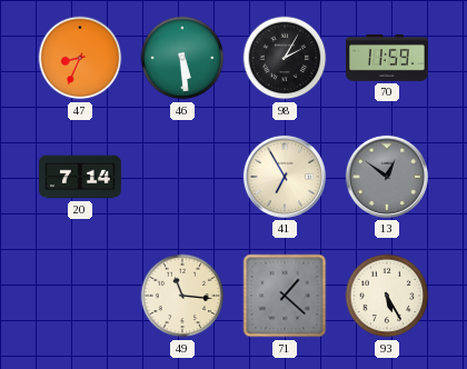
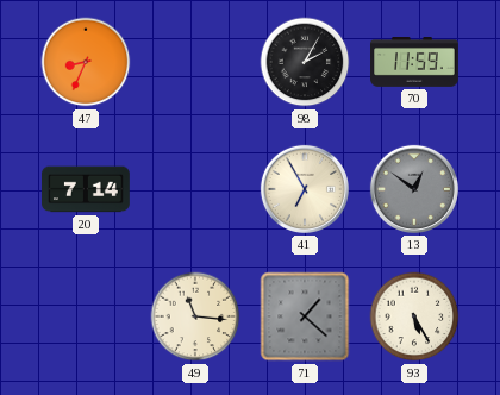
46: 5:29 -> none
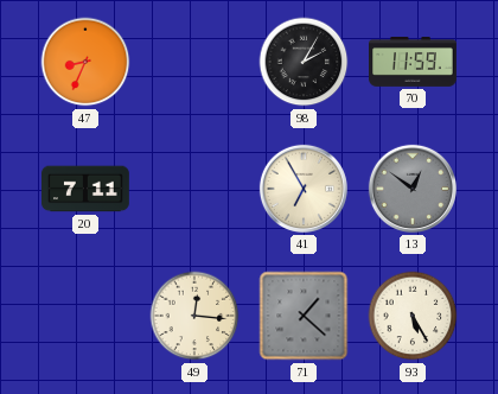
20: 7:14 -> 7:11
49: 11:16 -> 12:16
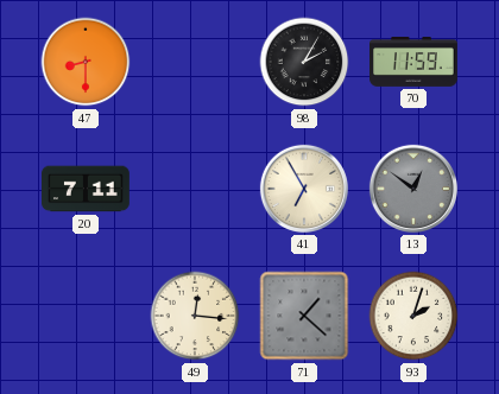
47: 8:34 -> 8:30
93: 5:25 -> 2:03
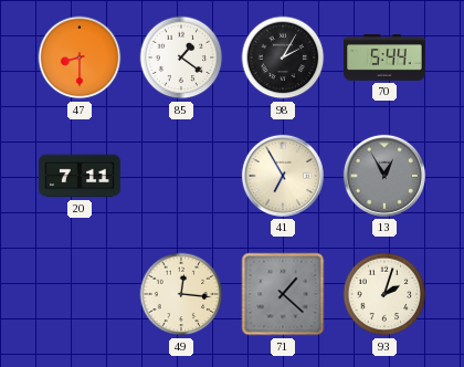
85: none -> 1:21
70: 11:59 -> 5:44
13: 12:51 -> 12:55
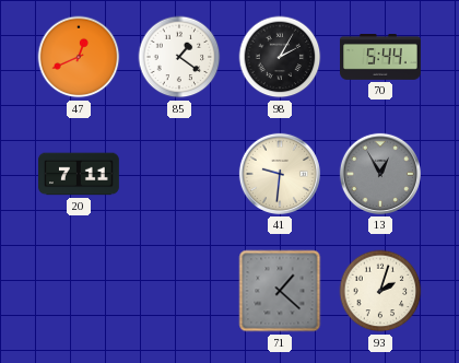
47: 8:30 -> 12:41
41: 6:55 -> 9:31
49: 12:16 -> none
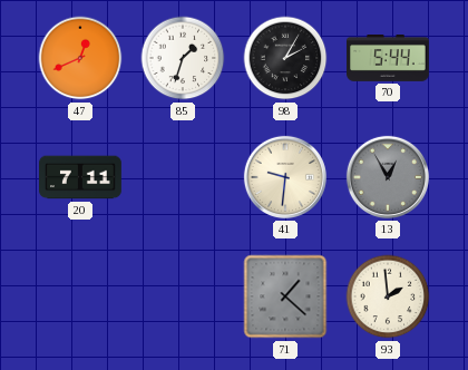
85: 1:21 -> 1:33
93: 2:03 -> 1:59
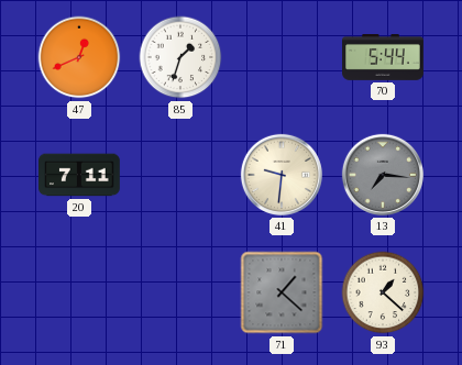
98: 2:05 -> none
13: 12:55 -> 7:16
93: 1:59 -> 1:22
